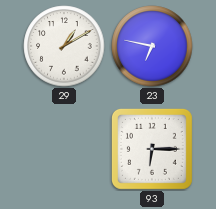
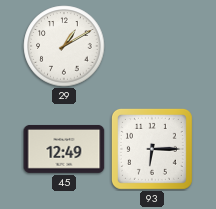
23: 6:47 -> none
45: none -> 12:49
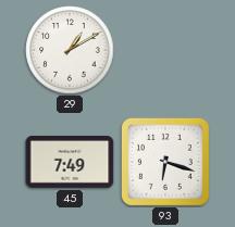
45: 12:49 -> 7:49
93: 6:15 -> 6:18
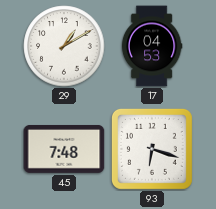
17: none -> 04:53
45: 7:49 -> 7:48
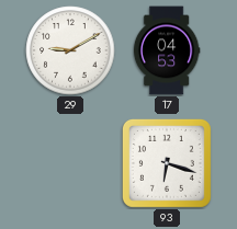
29: 1:10 -> 9:10
45: 7:48 -> none
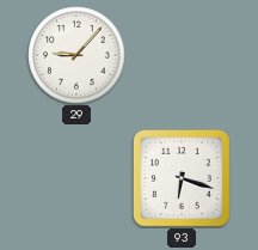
29: 9:10 -> 9:07
17: 04:53 -> none
